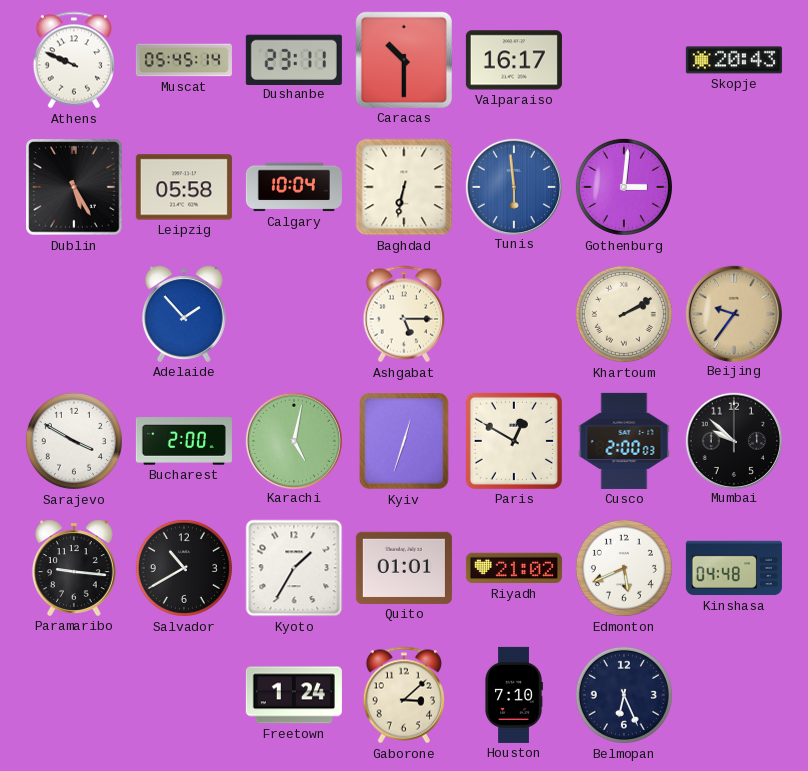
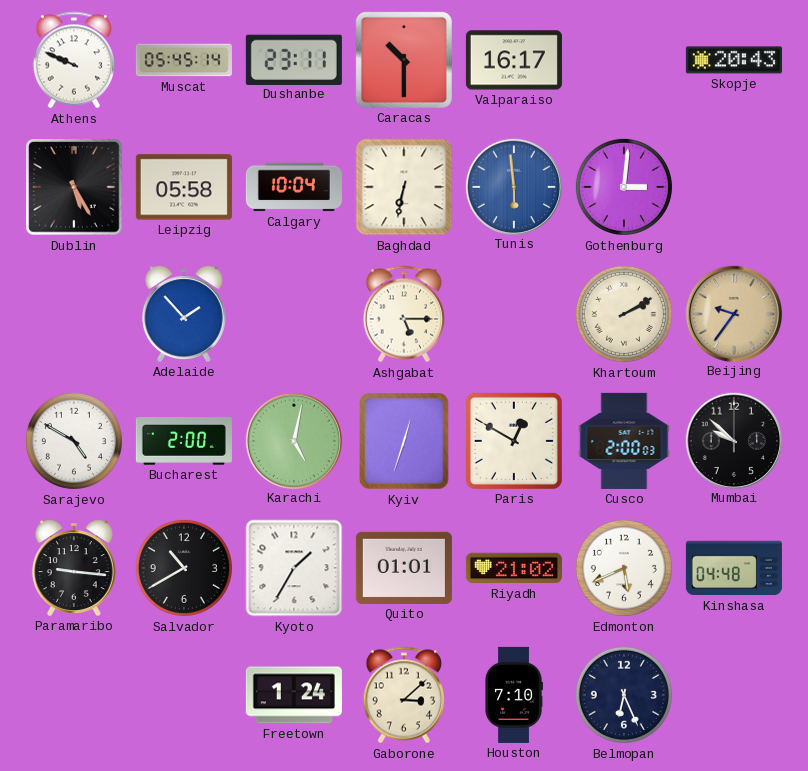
Sarajevo: 3:50 -> 4:50
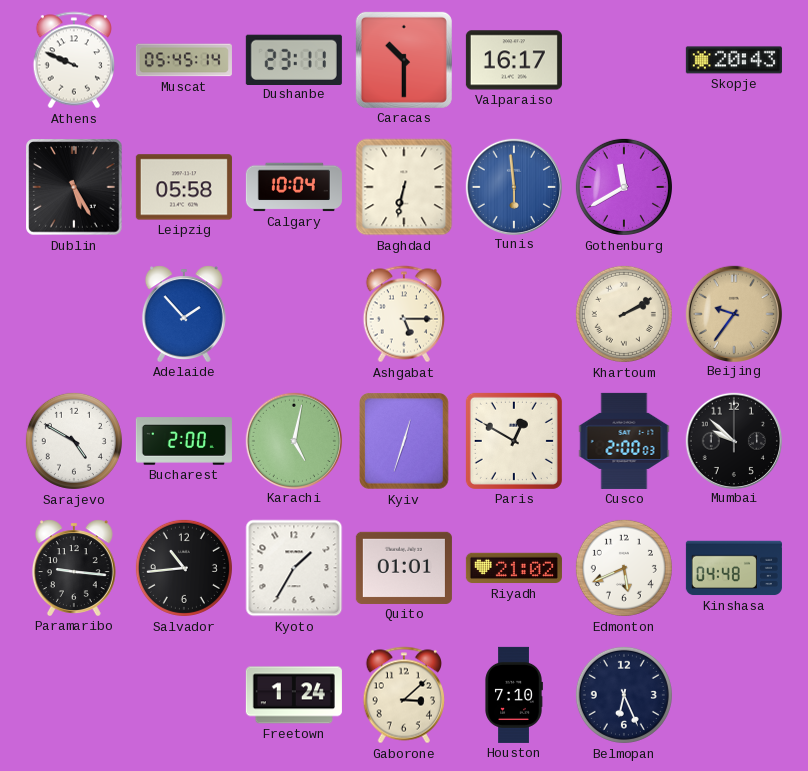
Gothenburg: 3:01 -> 11:40
Salvador: 10:40 -> 10:44
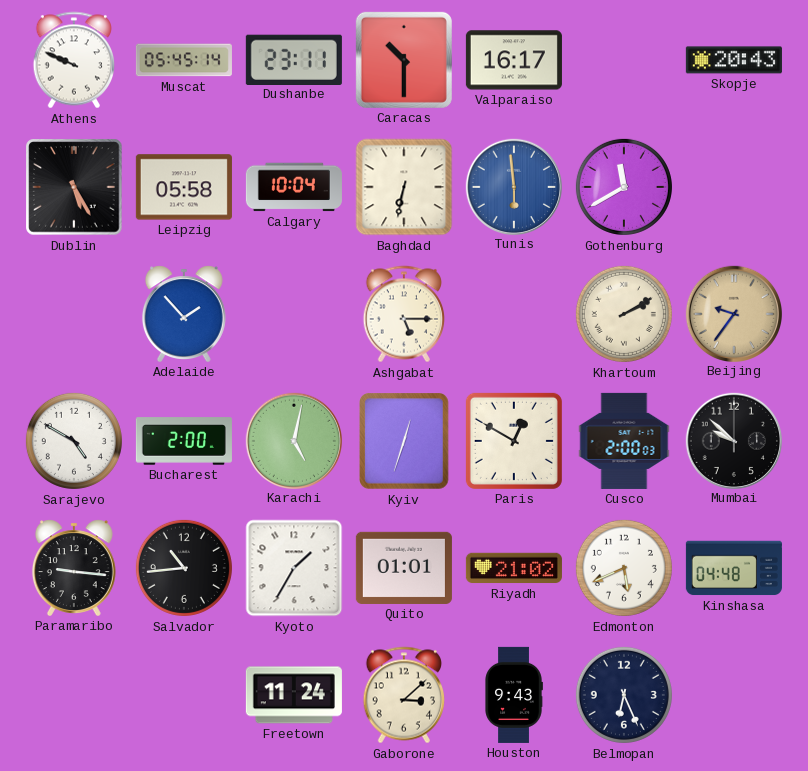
Freetown: 1:24 -> 11:24
Houston: 7:10 -> 9:43
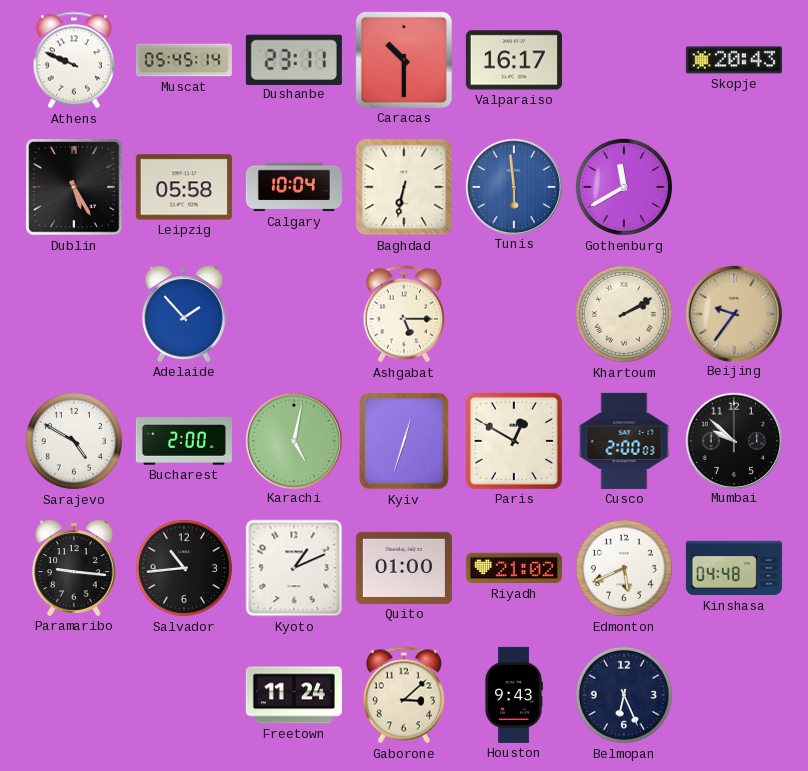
Kyoto: 1:35 -> 1:11
Quito: 01:01 -> 01:00
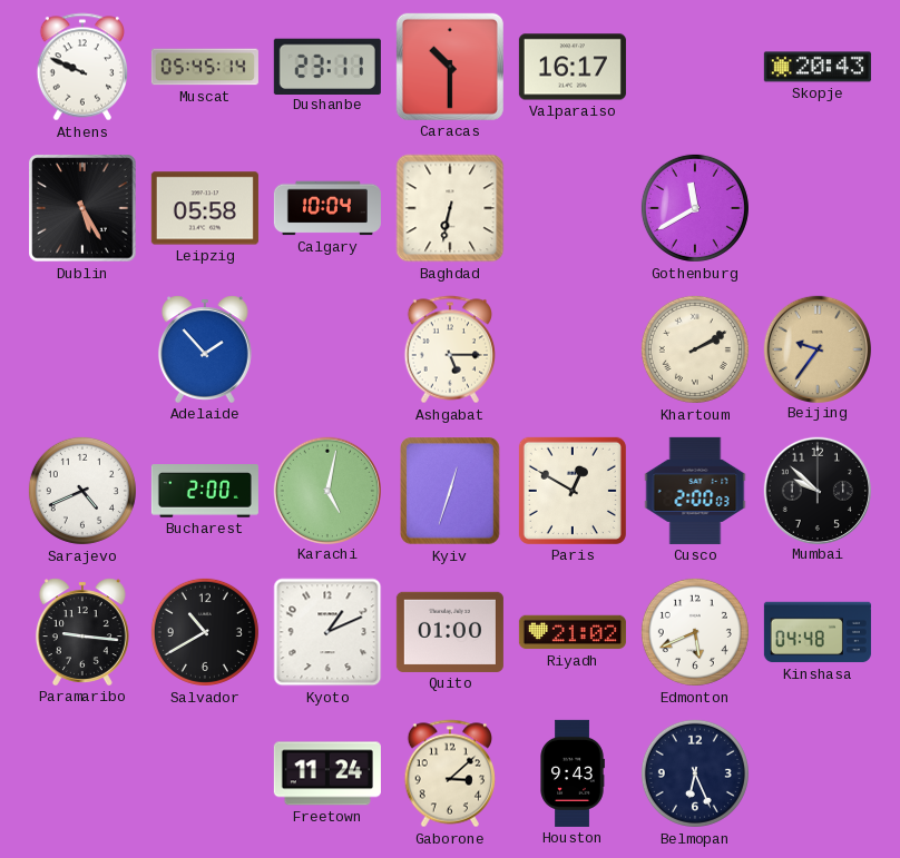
Tunis: 5:59 -> none
Sarajevo: 4:50 -> 4:41
Salvador: 10:44 -> 10:40
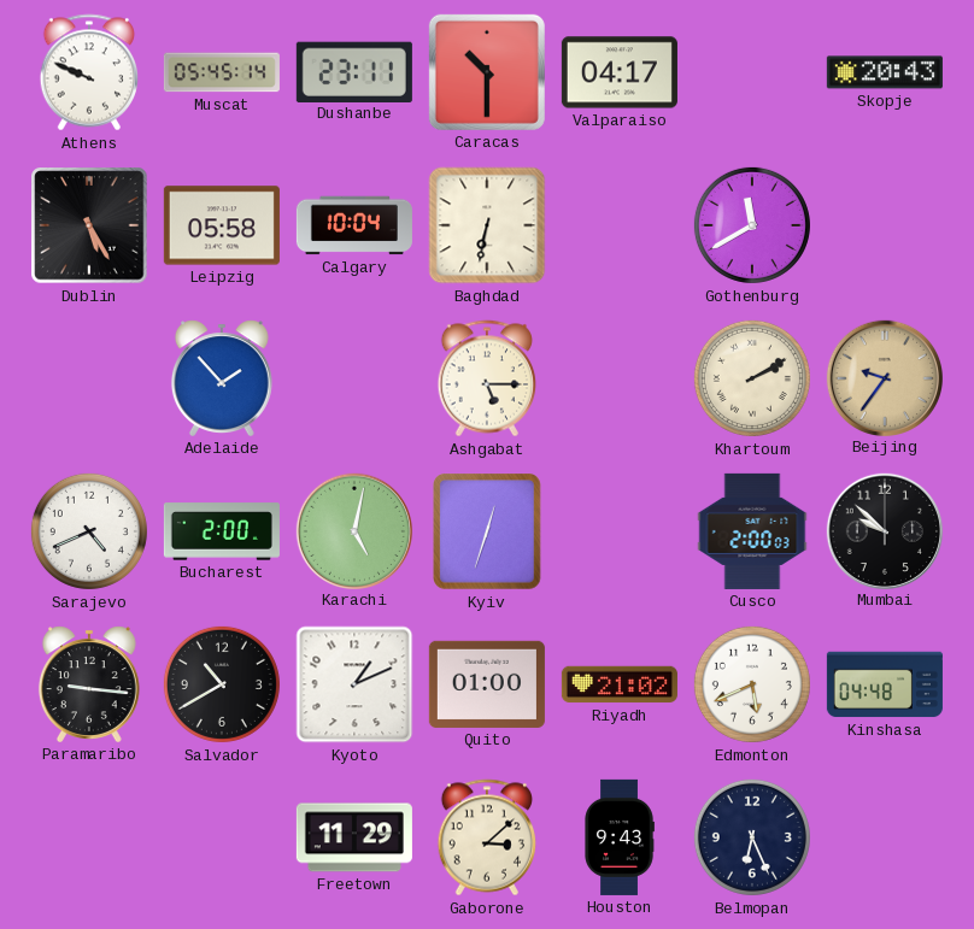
Valparaiso: 16:17 -> 04:17
Paris: 12:50 -> none
Freetown: 11:24 -> 11:29
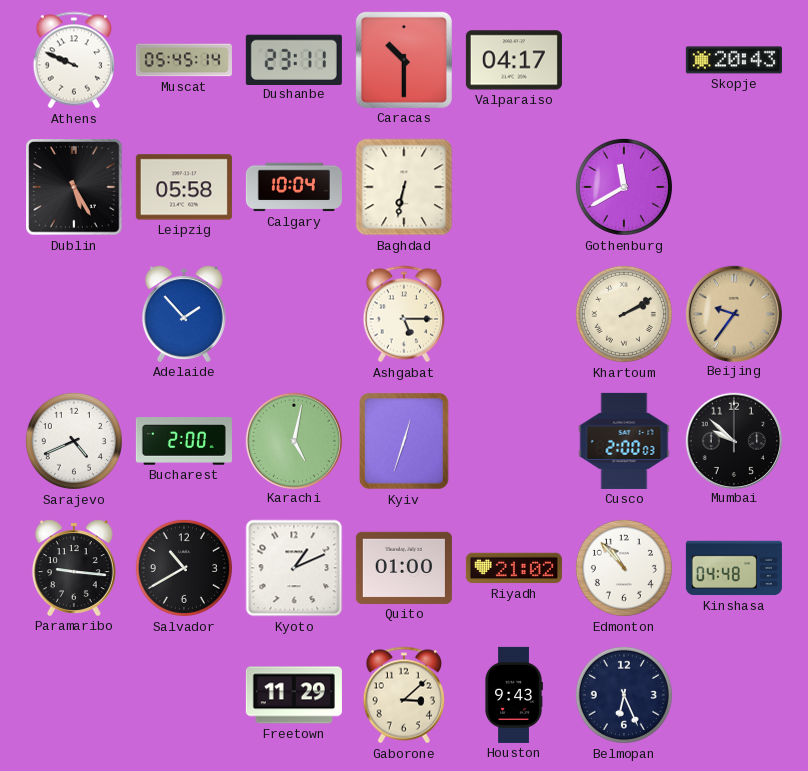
Edmonton: 5:41 -> 10:53
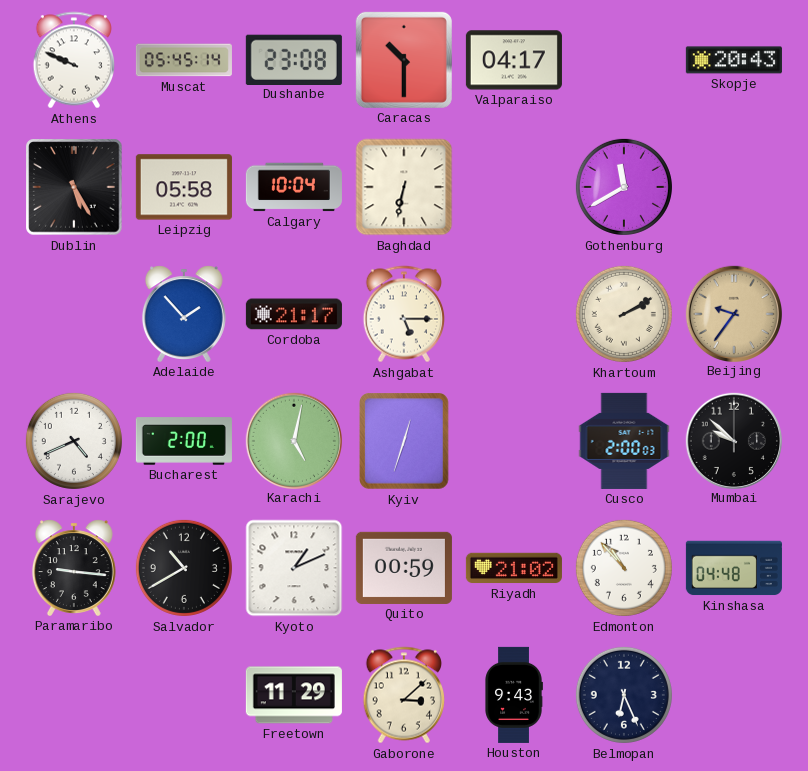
Dushanbe: 23:11 -> 23:08
Cordoba: none -> 21:17
Quito: 01:00 -> 00:59
